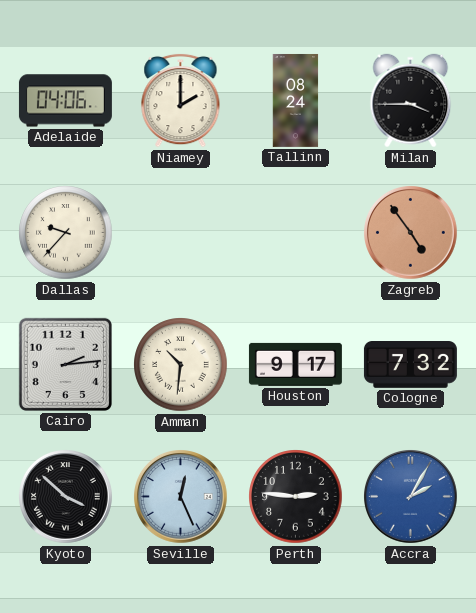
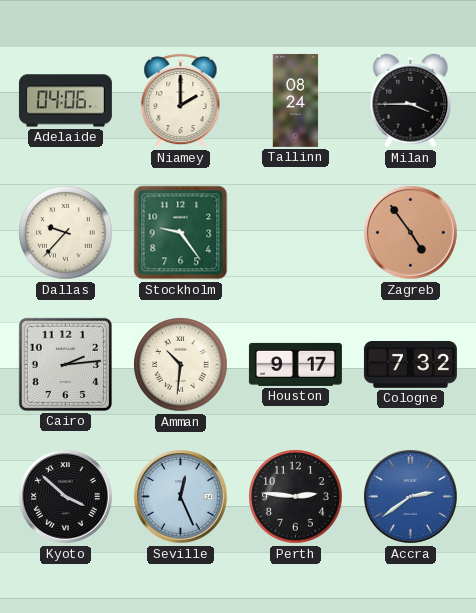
Stockholm: none -> 9:24
Accra: 2:05 -> 2:39
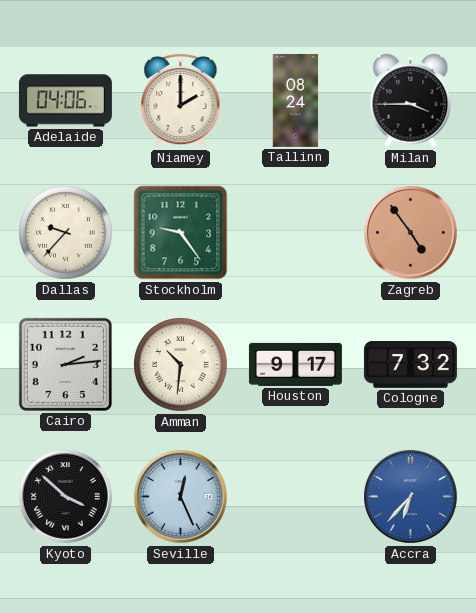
Perth: 2:46 -> none
Accra: 2:39 -> 6:37
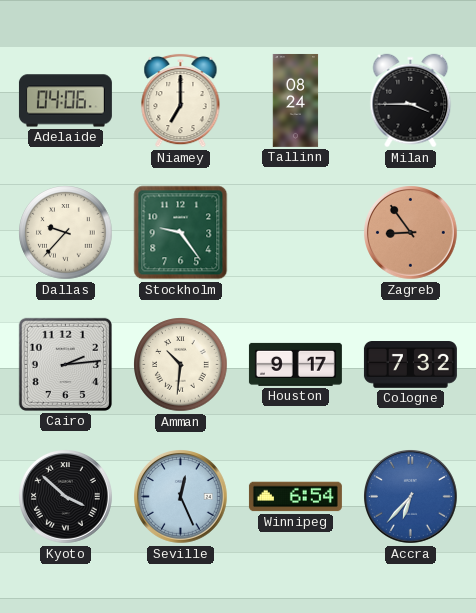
Niamey: 2:00 -> 7:00
Zagreb: 4:54 -> 8:54
Winnipeg: none -> 6:54
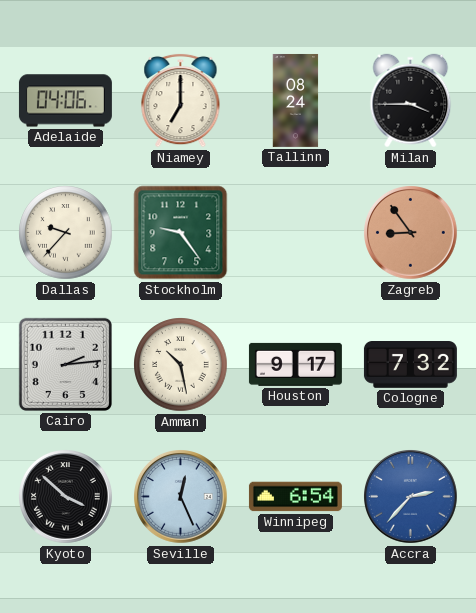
Amman: 10:31 -> 10:28
Accra: 6:37 -> 2:37
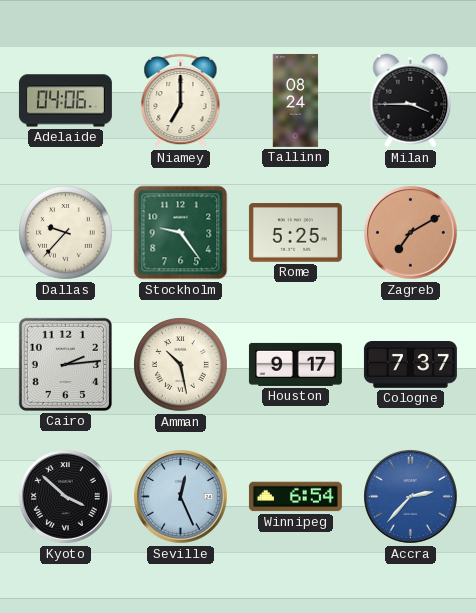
Rome: none -> 5:25
Zagreb: 8:54 -> 7:10
Cologne: 7:32 -> 7:37
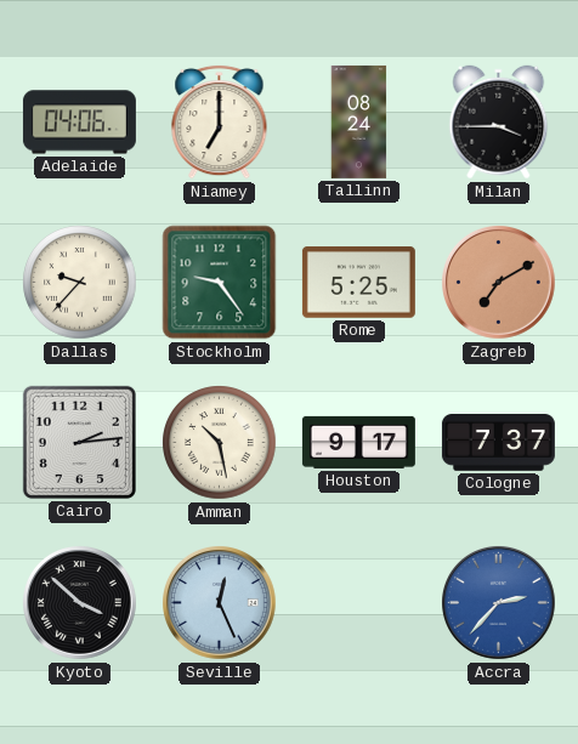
Winnipeg: 6:54 -> none
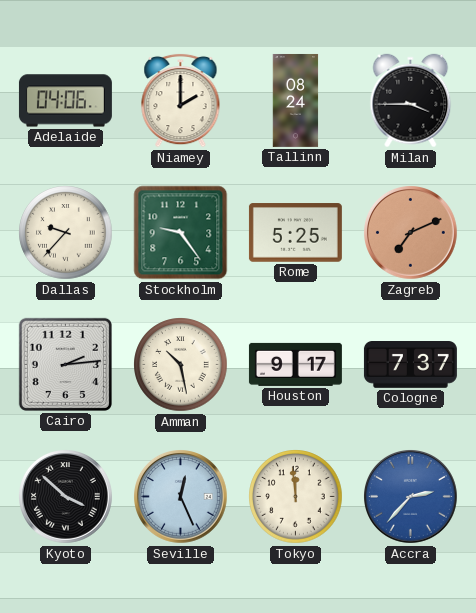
Niamey: 7:00 -> 2:00
Zagreb: 7:10 -> 7:11
Tokyo: none -> 11:59
